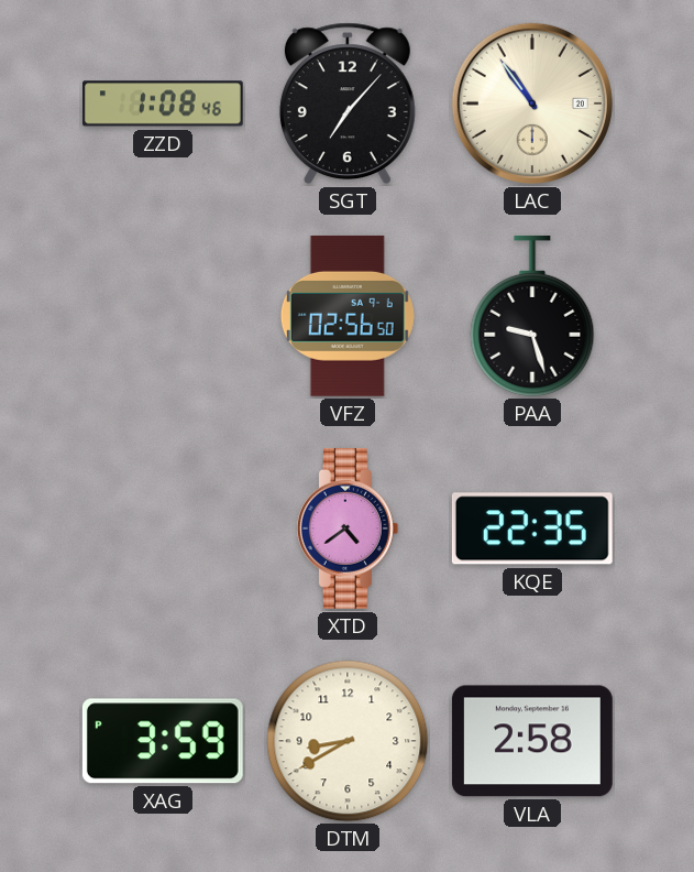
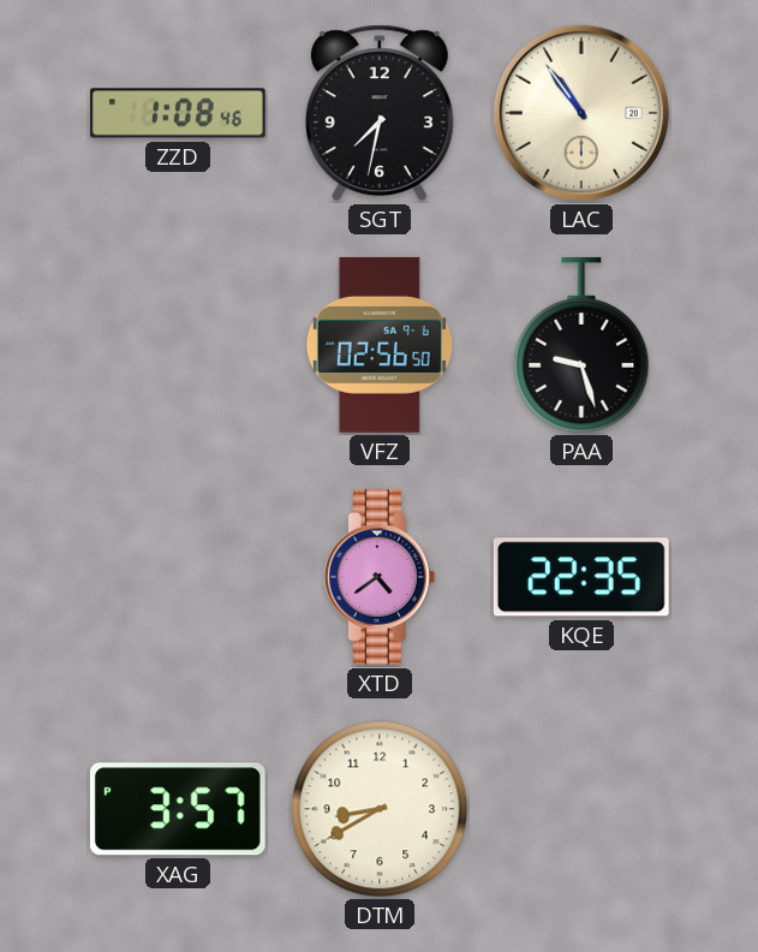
SGT: 7:07 -> 7:32
XAG: 3:59 -> 3:57
VLA: 2:58 -> none
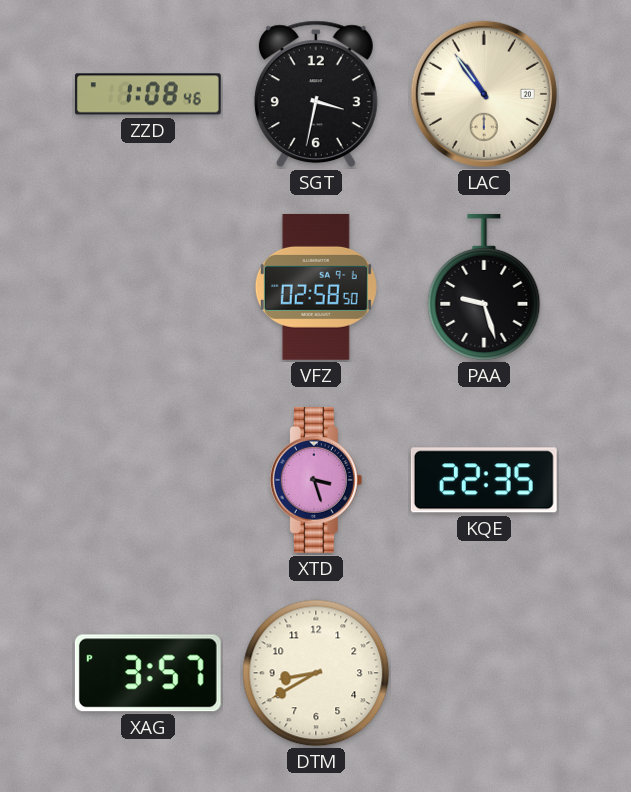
SGT: 7:32 -> 3:32
VFZ: 02:56 -> 02:58
XTD: 4:39 -> 3:27
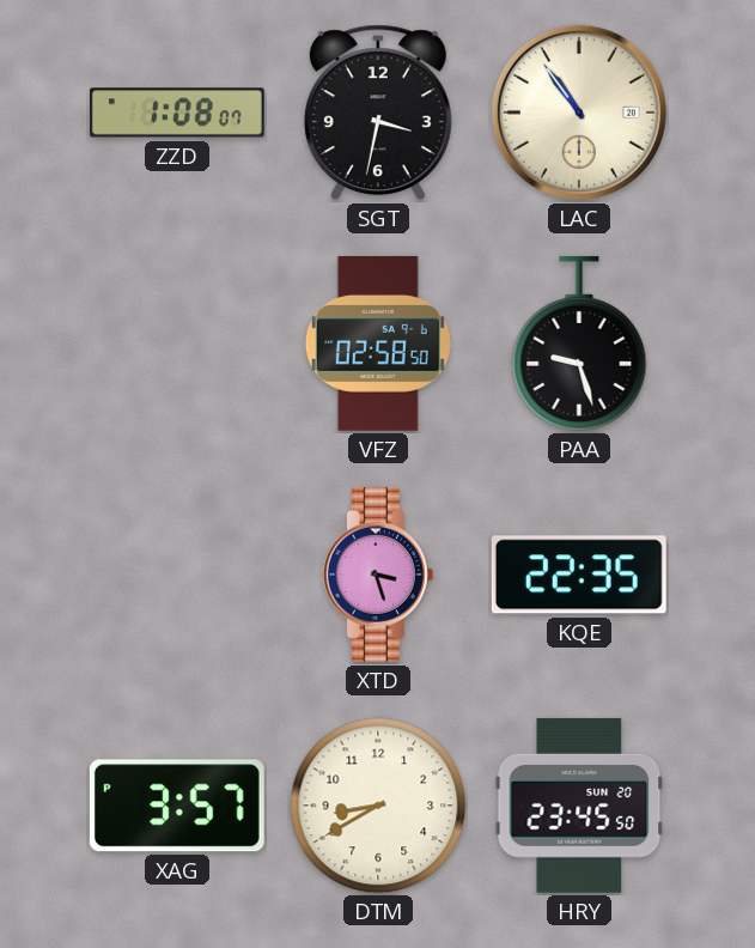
ZZD: 1:08:46 -> 1:08:07
HRY: none -> 23:45
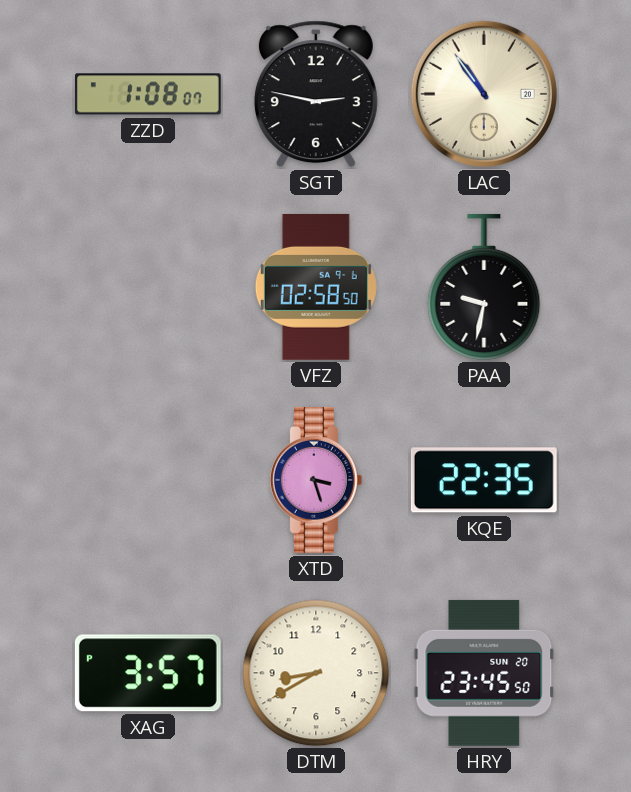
SGT: 3:32 -> 2:47
PAA: 9:27 -> 9:32
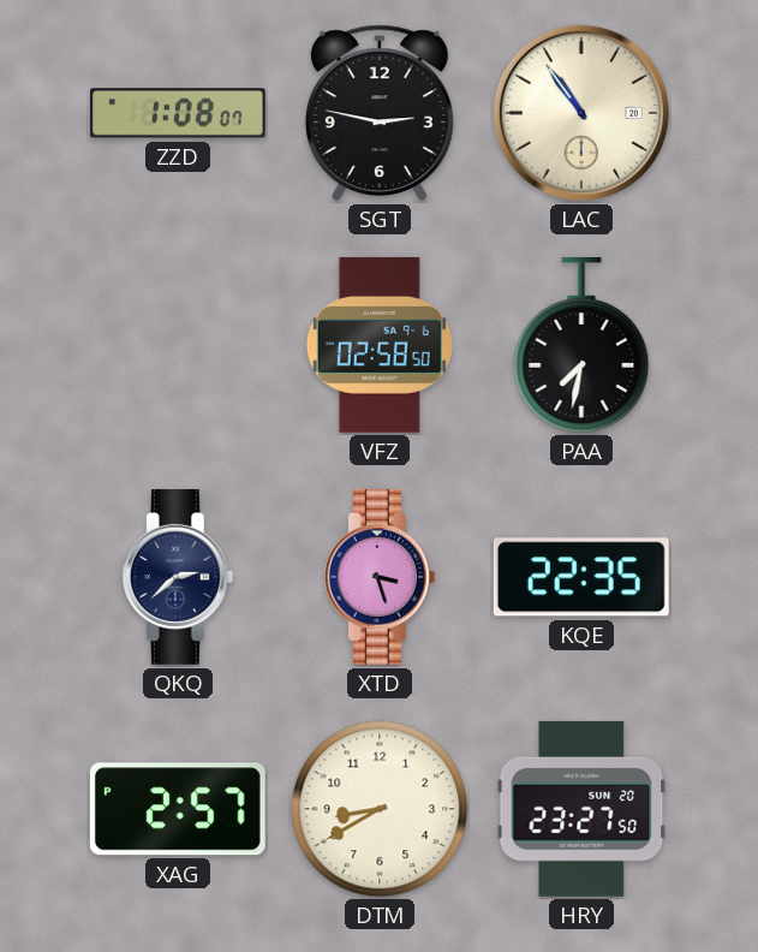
PAA: 9:32 -> 7:32
QKQ: none -> 2:38
XAG: 3:57 -> 2:57
HRY: 23:45 -> 23:27
